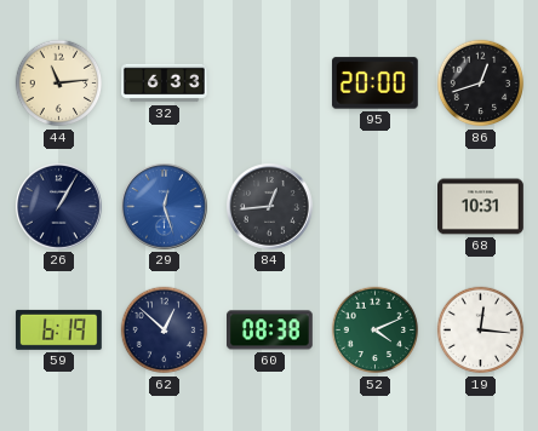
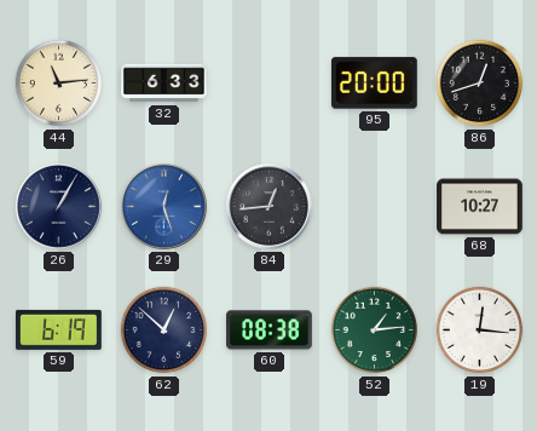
68: 10:31 -> 10:27
52: 4:11 -> 1:14
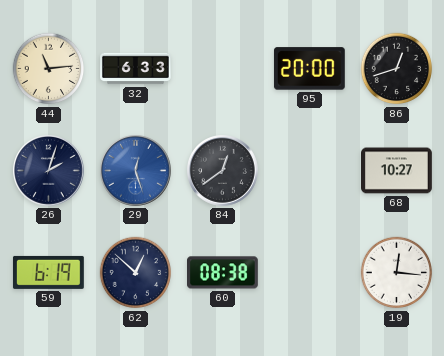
26: 1:05 -> 2:03
84: 12:44 -> 12:39
52: 1:14 -> none
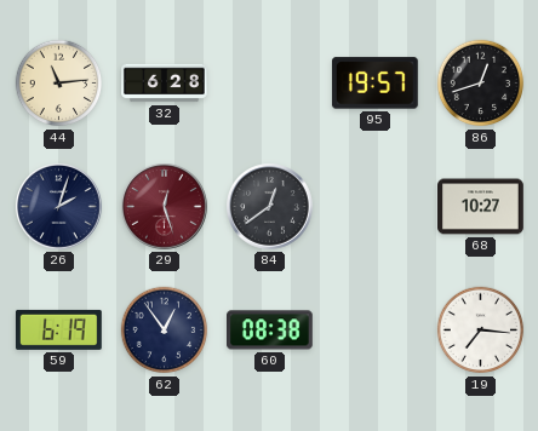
32: 6:33 -> 6:28
95: 20:00 -> 19:57
29 dial: blue -> burgundy
62: 12:52 -> 12:54
19: 12:16 -> 7:16
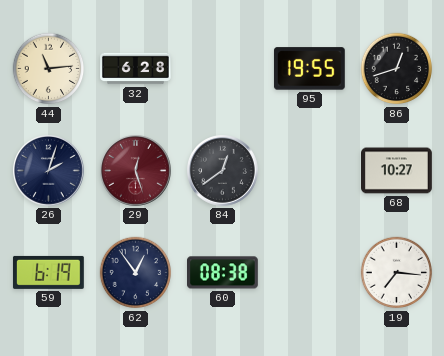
95: 19:57 -> 19:55
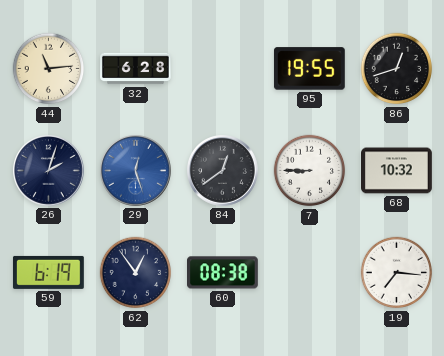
29 dial: burgundy -> blue
7: none -> 8:45
68: 10:27 -> 10:32
